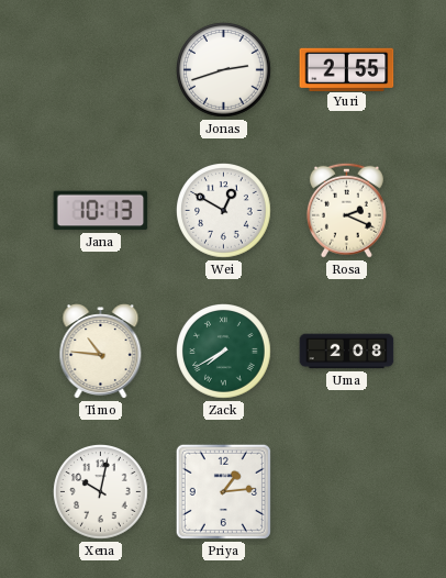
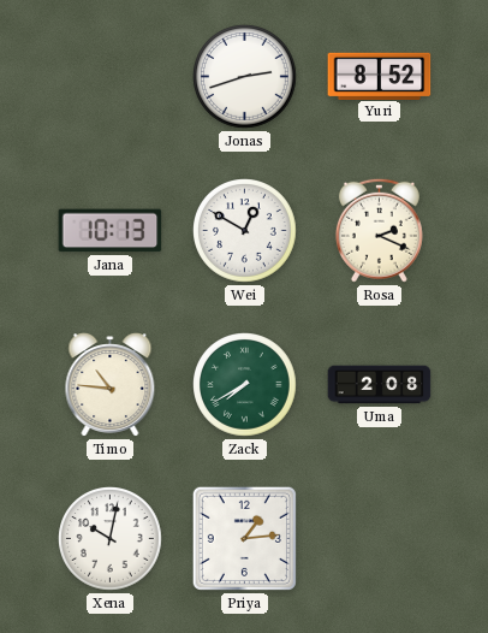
Yuri: 2:55 -> 8:52
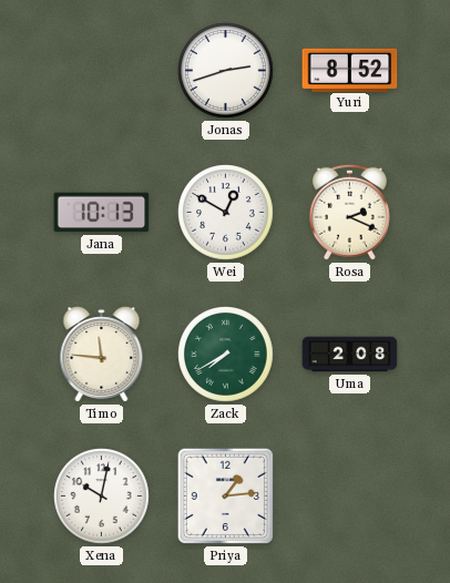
Timo: 10:46 -> 11:46
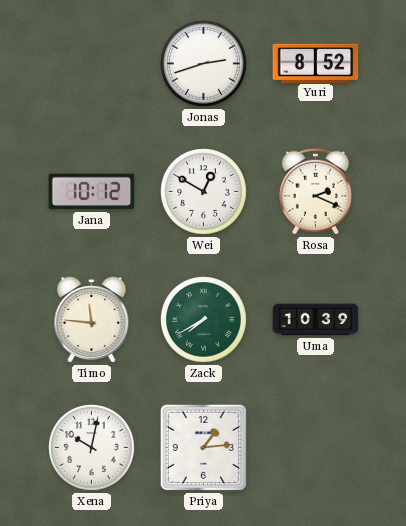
Jana: 10:13 -> 10:12
Uma: 2:08 -> 10:39
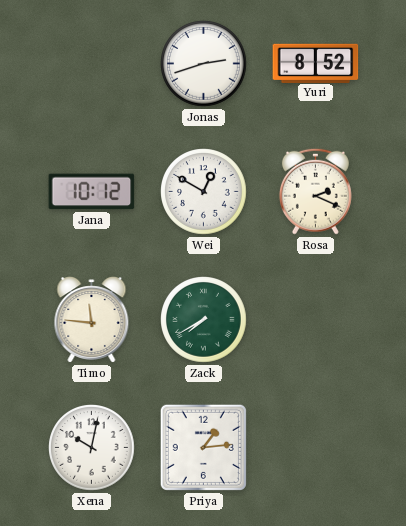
Uma: 10:39 -> none
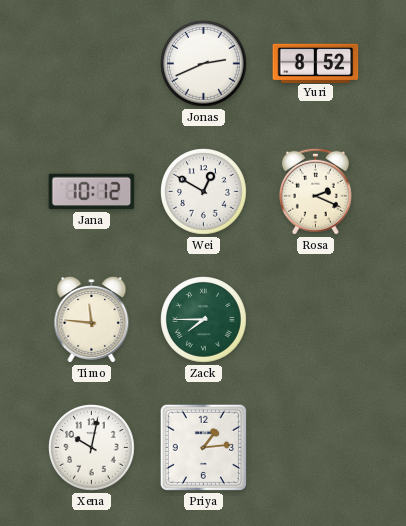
Jonas: 2:42 -> 2:41
Zack: 7:40 -> 7:45
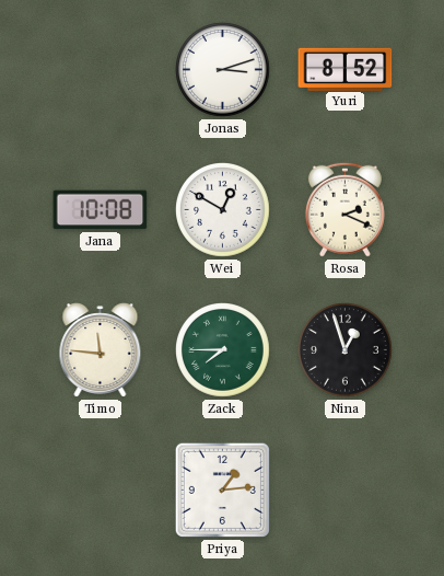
Jonas: 2:41 -> 3:12
Jana: 10:12 -> 10:08
Nina: none -> 12:57
Xena: 10:02 -> none
